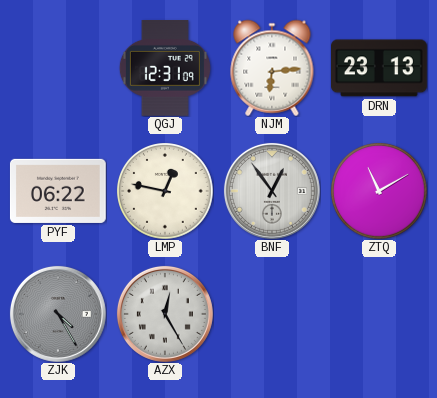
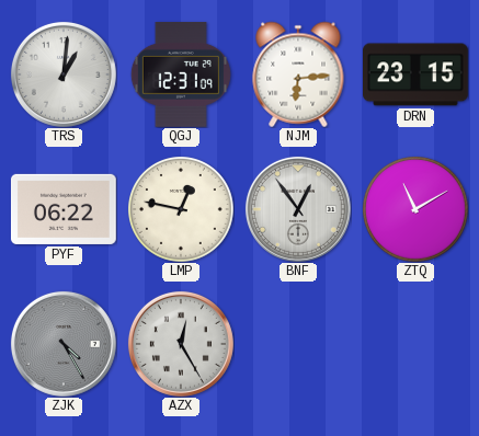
TRS: none -> 1:01
DRN: 23:13 -> 23:15
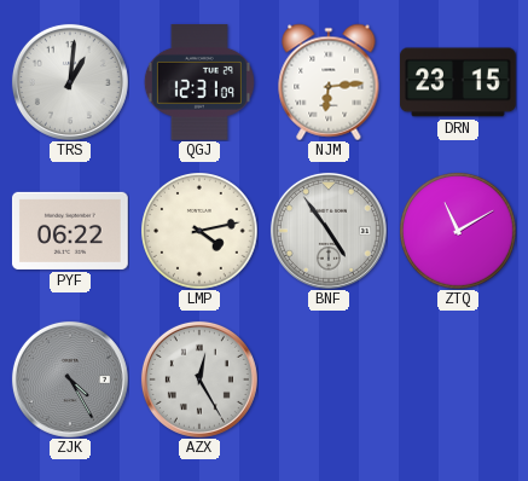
LMP: 12:47 -> 4:13
BNF: 12:54 -> 4:54
